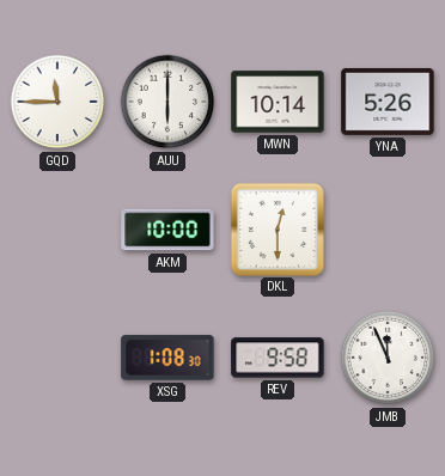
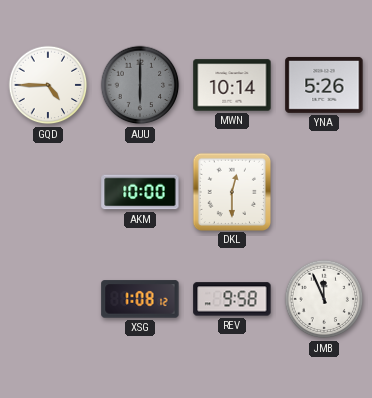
GQD: 11:45 -> 4:45
AUU dial: white -> grey
XSG: 1:08:30 -> 1:08:12
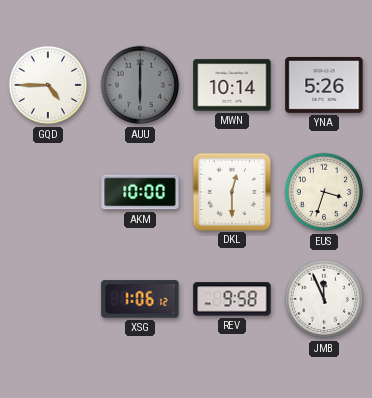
EUS: none -> 3:33
XSG: 1:08 -> 1:06
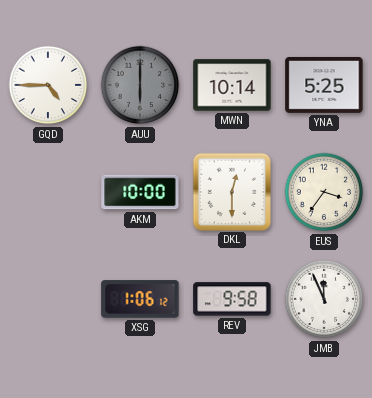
YNA: 5:26 -> 5:25
EUS: 3:33 -> 3:36
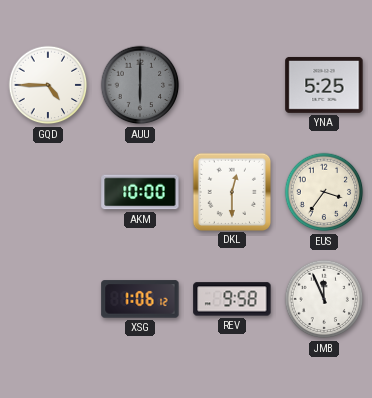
MWN: 10:14 -> none
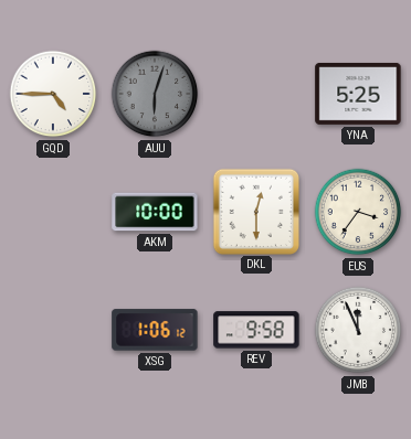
AUU: 6:00 -> 6:03
